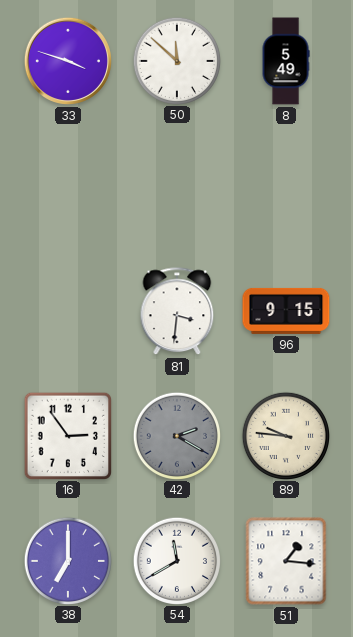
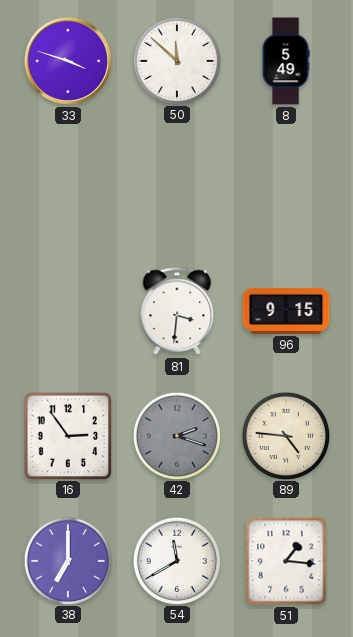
42: 2:20 -> 2:18
89: 9:46 -> 4:46
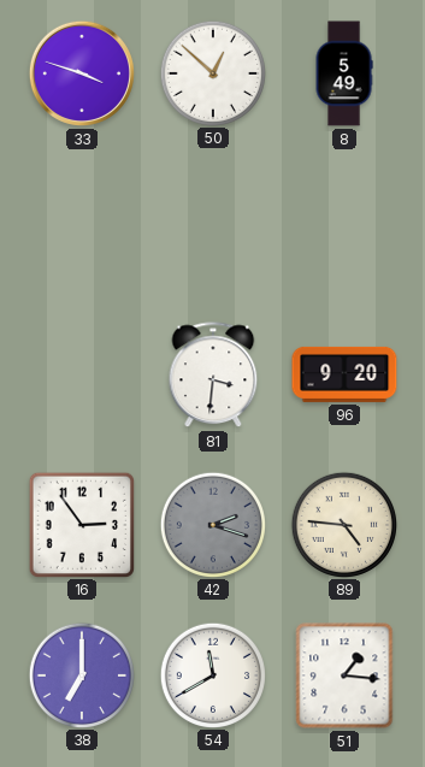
50: 11:52 -> 12:52
96: 9:15 -> 9:20
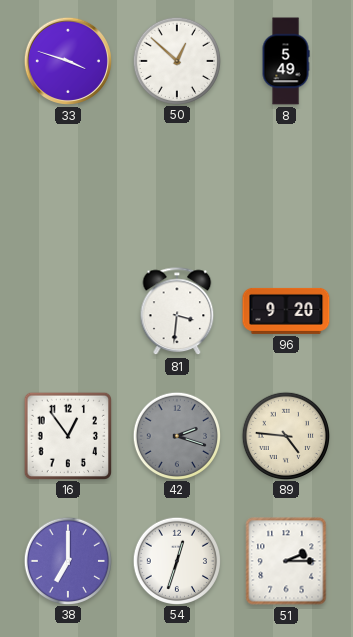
16: 2:54 -> 12:54
54: 11:40 -> 12:33
51: 1:16 -> 2:15
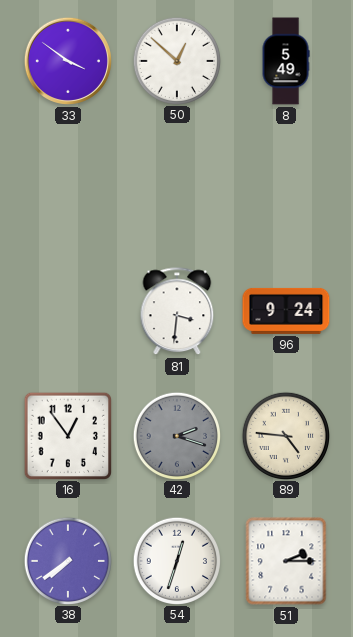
33: 3:48 -> 3:51
96: 9:20 -> 9:24
38: 7:00 -> 7:39
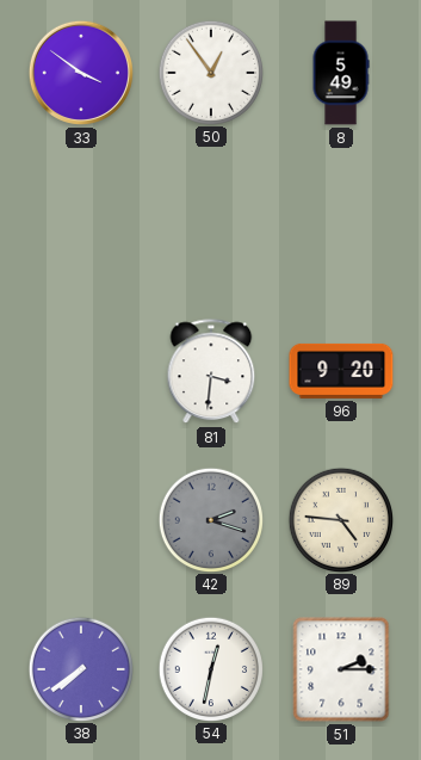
50: 12:52 -> 12:54
96: 9:24 -> 9:20
16: 12:54 -> none
54: 12:33 -> 12:32
